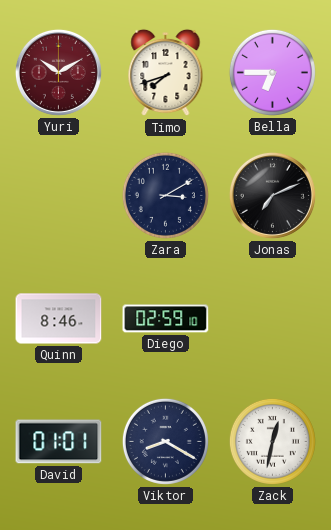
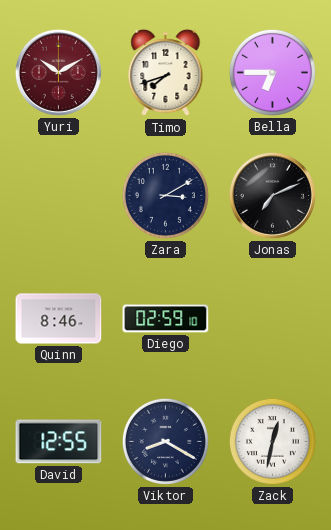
David: 01:01 -> 12:55
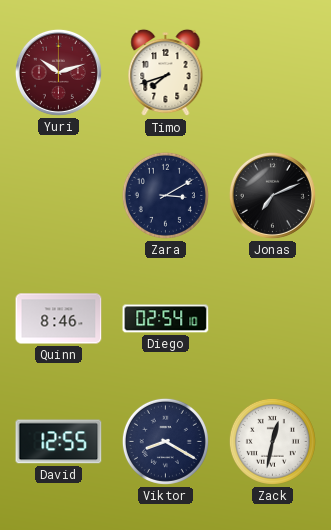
Yuri: 10:10 -> 10:12
Bella: 6:45 -> none
Diego: 02:59 -> 02:54
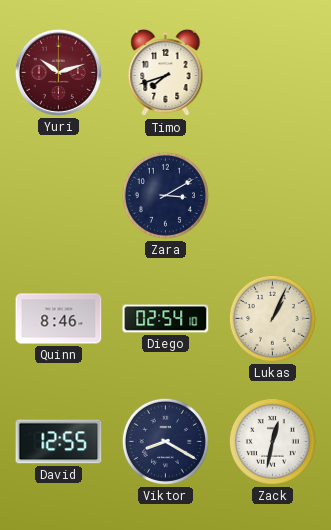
Jonas: 7:11 -> none
Lukas: none -> 1:04
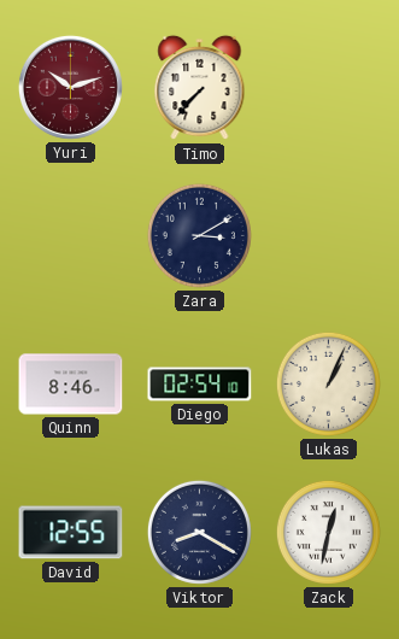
Timo: 7:42 -> 7:37
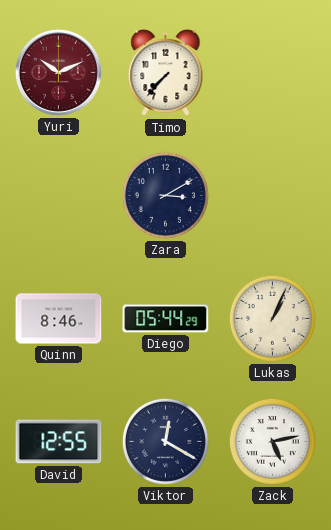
Yuri: 10:12 -> 10:11
Diego: 02:54 -> 05:44
Viktor: 8:20 -> 12:20
Zack: 12:32 -> 5:13
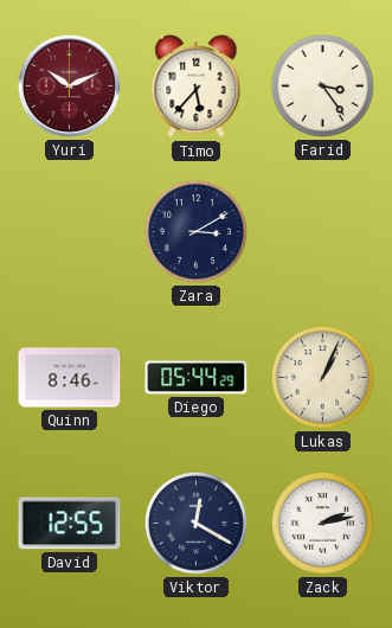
Timo: 7:37 -> 5:37
Farid: none -> 3:24
Zack: 5:13 -> 2:13
